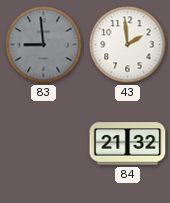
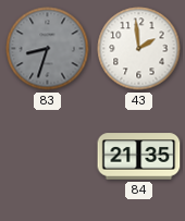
83: 8:59 -> 8:33
84: 21:32 -> 21:35
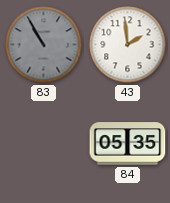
83: 8:33 -> 10:55
84: 21:35 -> 05:35
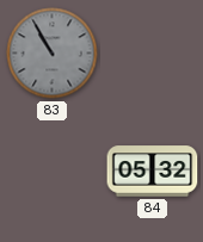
43: 1:59 -> none
84: 05:35 -> 05:32
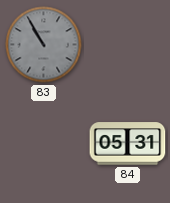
84: 05:32 -> 05:31
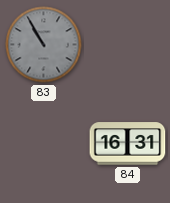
84: 05:31 -> 16:31
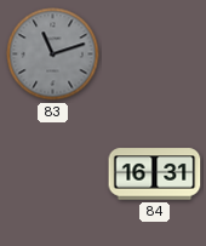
83: 10:55 -> 11:12
